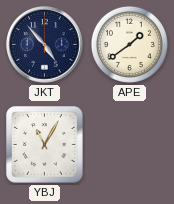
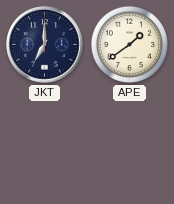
JKT: 4:53 -> 7:00
YBJ: 11:05 -> none
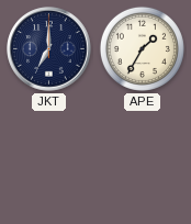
APE: 1:39 -> 1:35
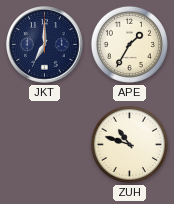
ZUH: none -> 10:48
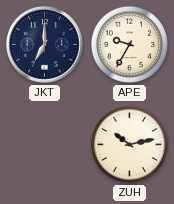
APE: 1:35 -> 9:35
ZUH: 10:48 -> 10:13
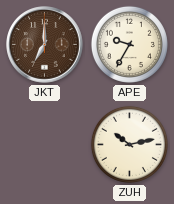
JKT dial: navy -> brown
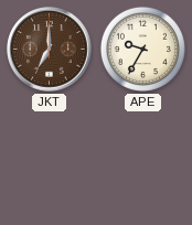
ZUH: 10:13 -> none
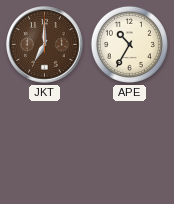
APE: 9:35 -> 10:35
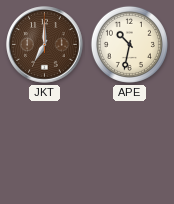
APE: 10:35 -> 10:32
